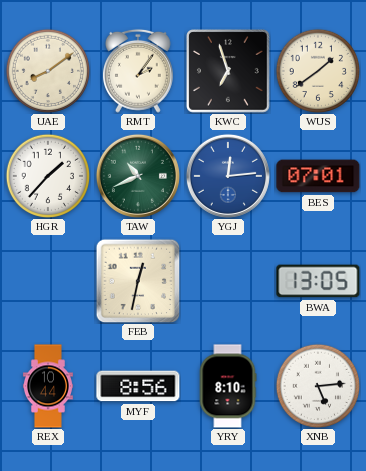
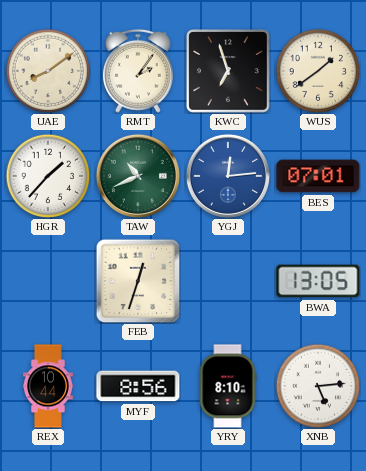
FEB: 12:32 -> 12:33
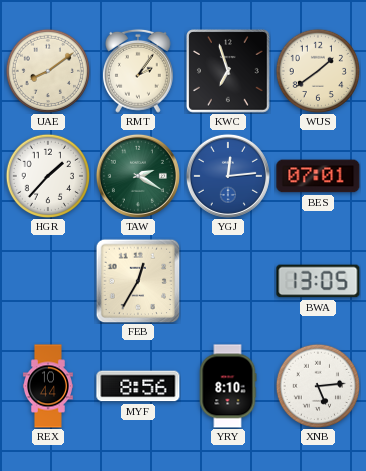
TAW: 10:41 -> 2:20
FEB: 12:33 -> 12:35
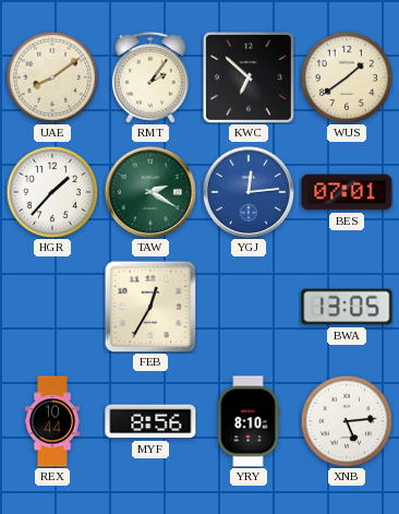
KWC: 6:57 -> 6:52
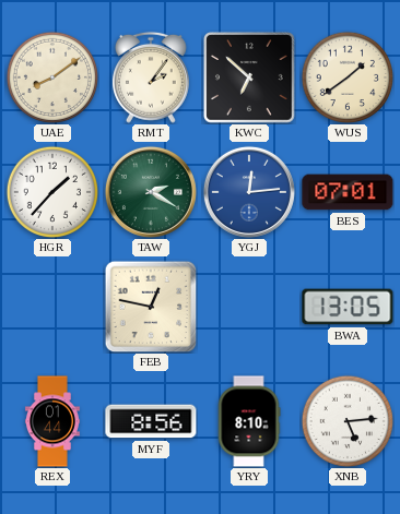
FEB: 12:35 -> 12:47
REX: 10:44 -> 01:44
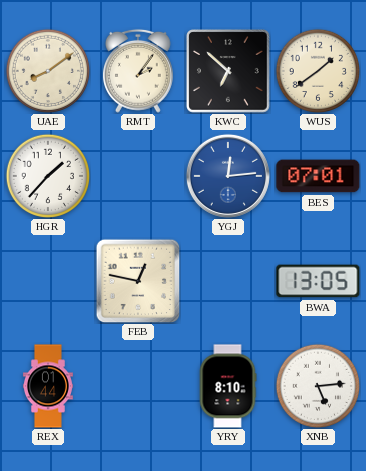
TAW: 2:20 -> none
MYF: 8:56 -> none
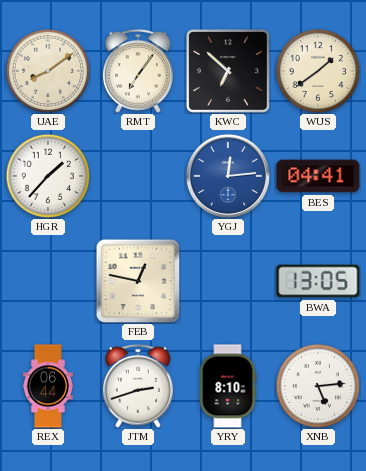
RMT: 2:06 -> 7:06
BES: 07:01 -> 04:41
REX: 01:44 -> 06:44
JTM: none -> 2:42
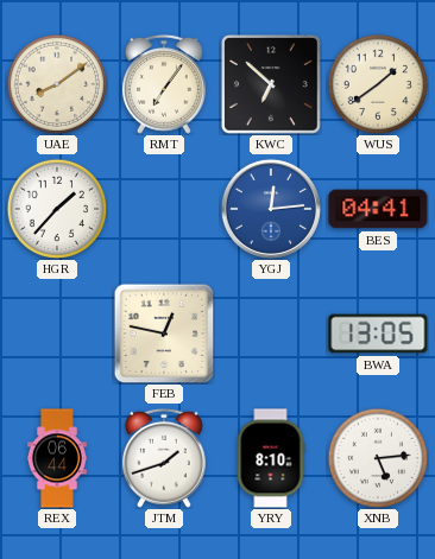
JTM: 2:42 -> 1:42
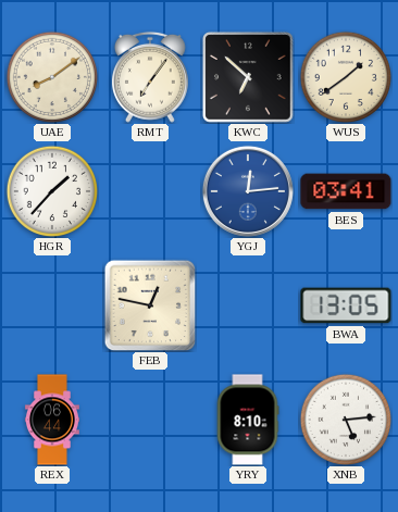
BES: 04:41 -> 03:41
JTM: 1:42 -> none
